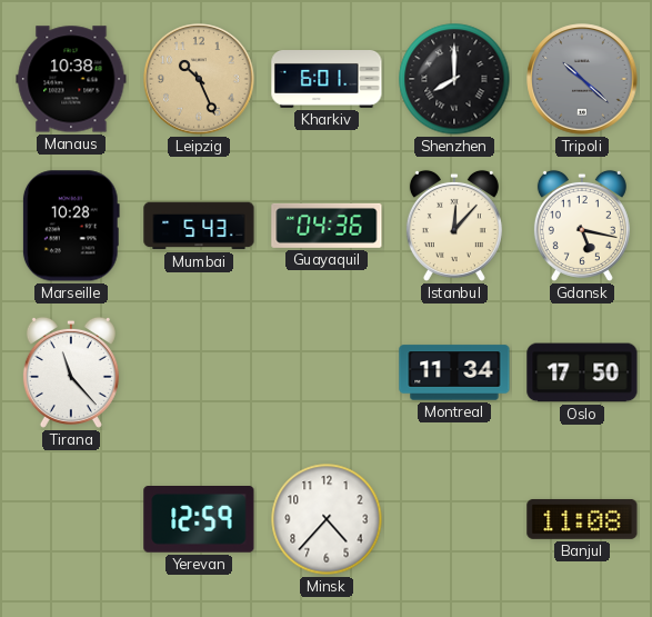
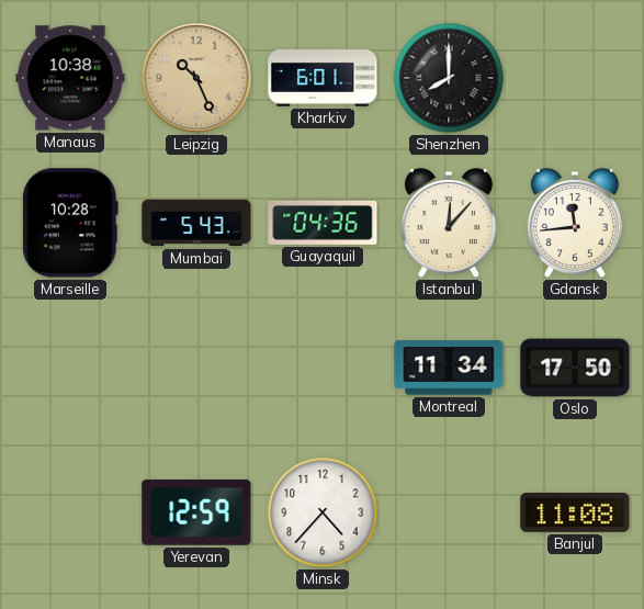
Tripoli: 10:22 -> none
Gdansk: 5:17 -> 11:44
Tirana: 11:23 -> none
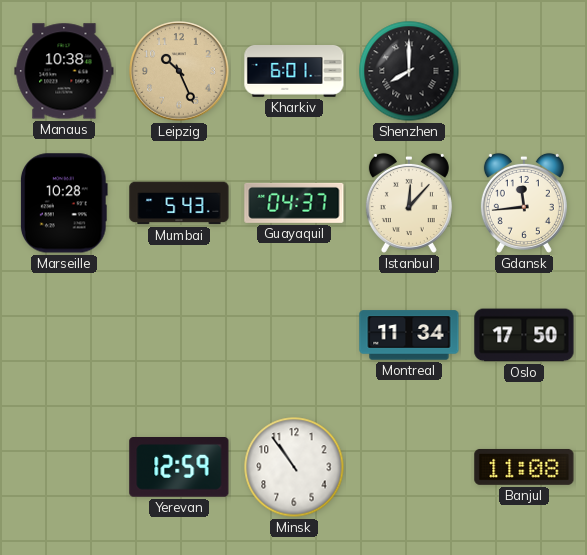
Guayaquil: 04:36 -> 04:37
Minsk: 4:37 -> 10:54
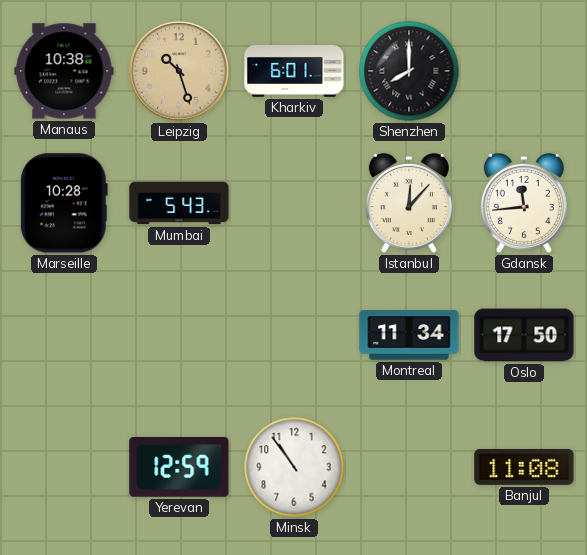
Leipzig: 10:26 -> 10:27
Guayaquil: 04:37 -> none
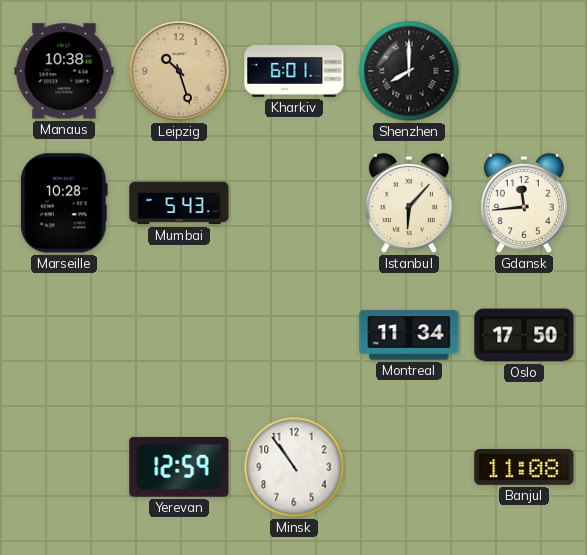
Istanbul: 12:07 -> 6:07
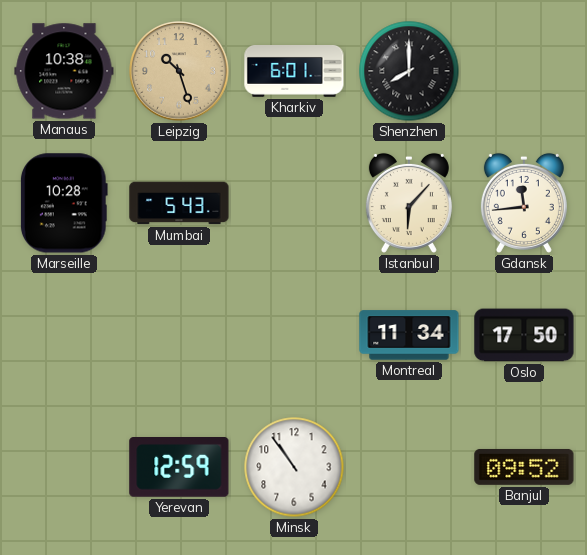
Banjul: 11:08 -> 09:52
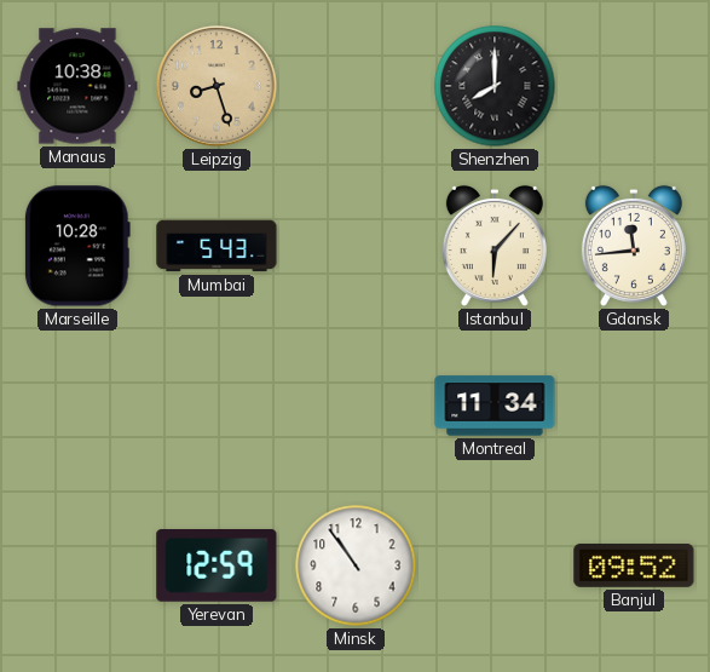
Leipzig: 10:27 -> 8:27
Kharkiv: 6:01 -> none
Oslo: 17:50 -> none
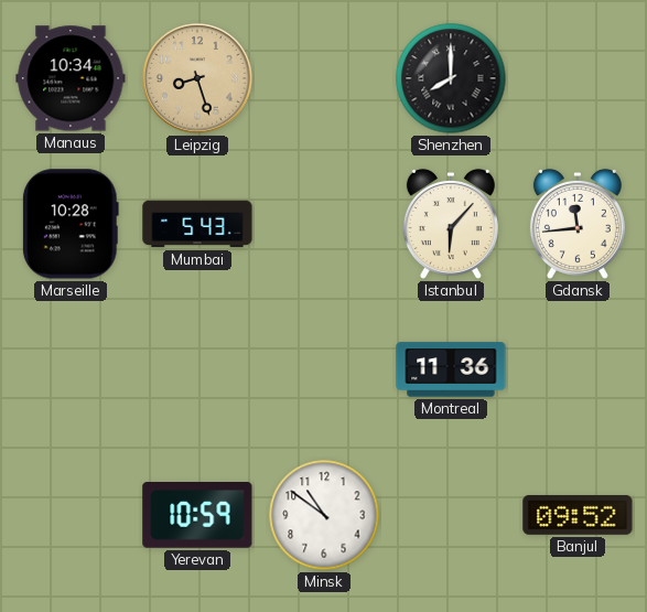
Manaus: 10:38 -> 10:34
Montreal: 11:34 -> 11:36
Yerevan: 12:59 -> 10:59
Minsk: 10:54 -> 10:51
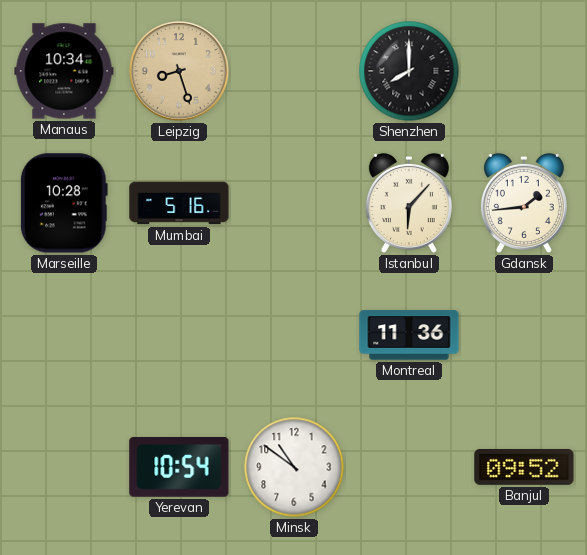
Mumbai: 5:43 -> 5:16
Gdansk: 11:44 -> 1:44
Yerevan: 10:59 -> 10:54
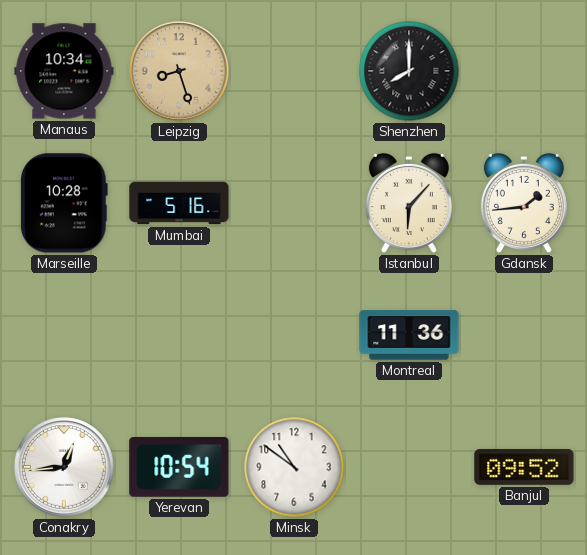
Conakry: none -> 12:44
